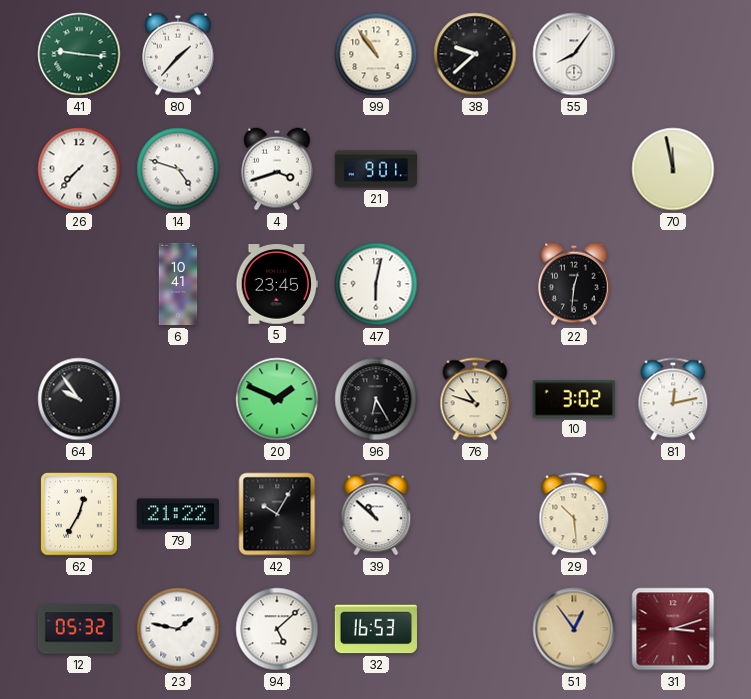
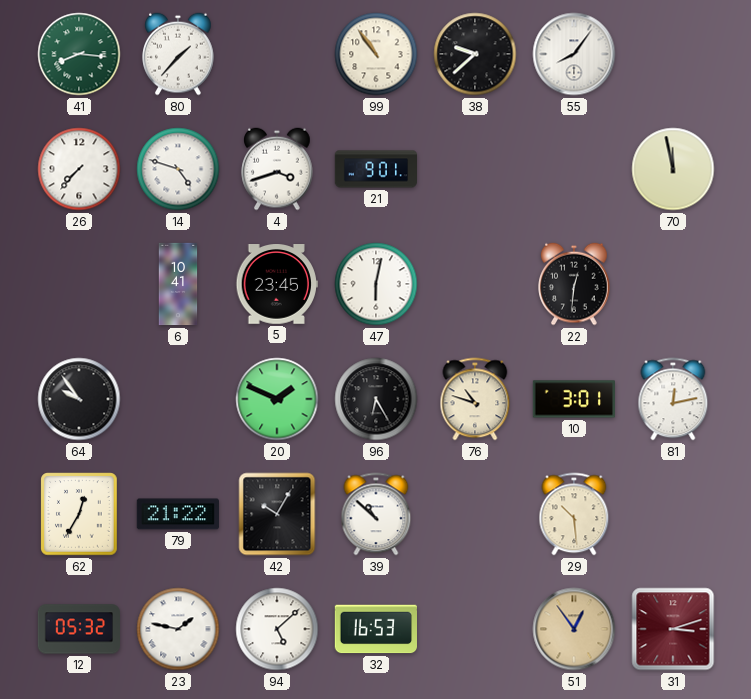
41: 9:16 -> 8:16
10: 3:02 -> 3:01
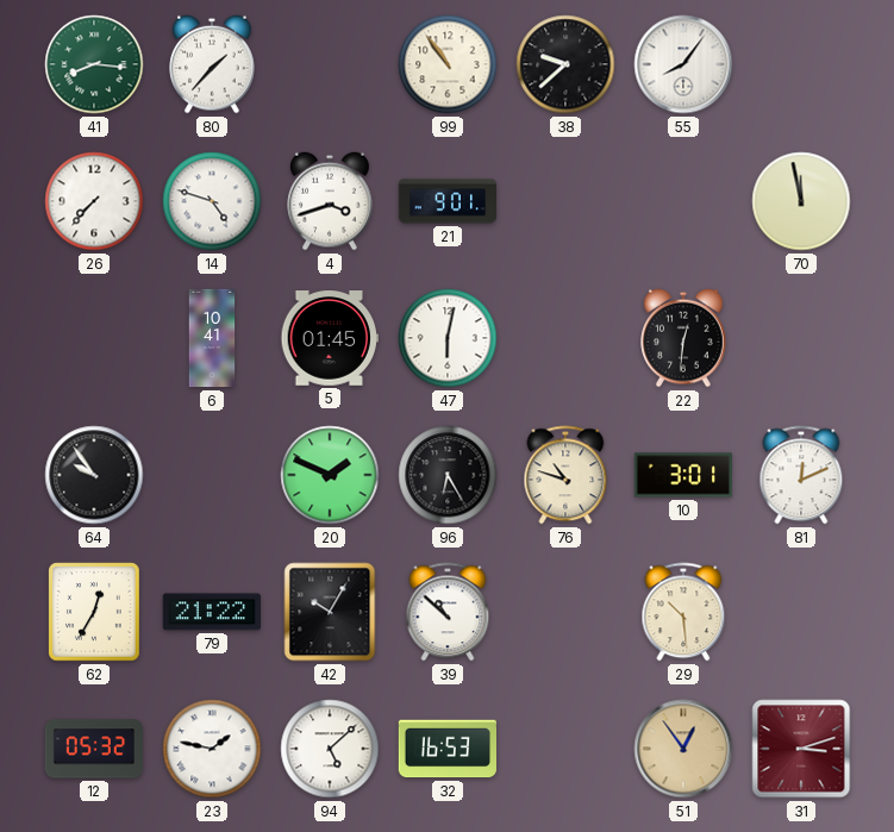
5: 23:45 -> 01:45
81: 12:13 -> 12:11
